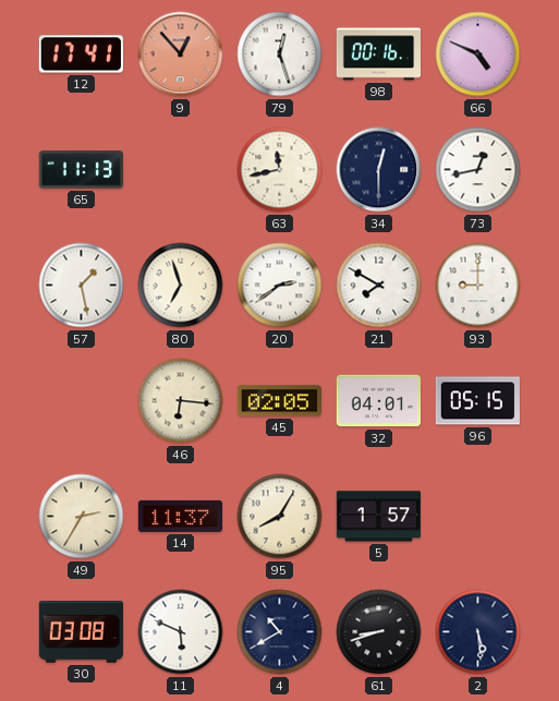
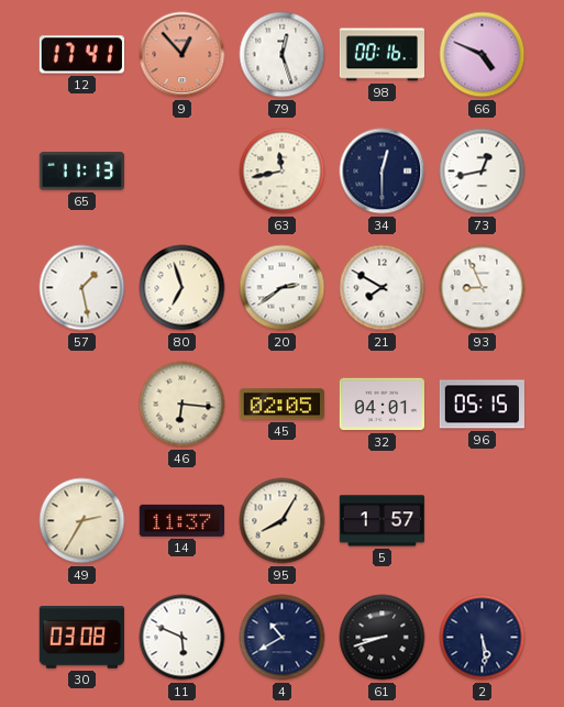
93: 9:00 -> 8:56
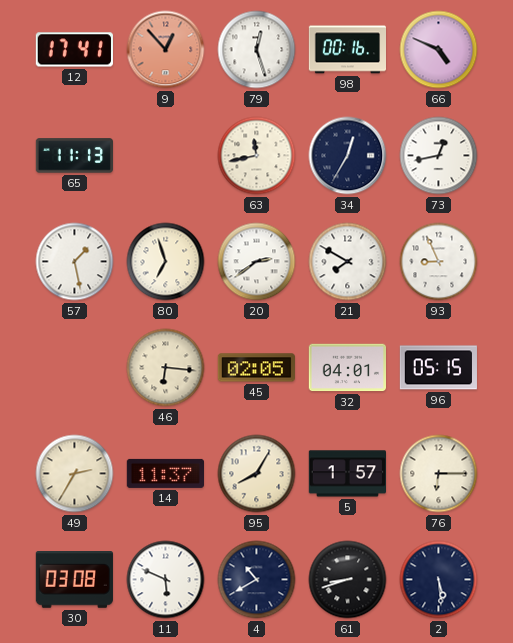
34: 12:30 -> 12:35
76: none -> 6:15
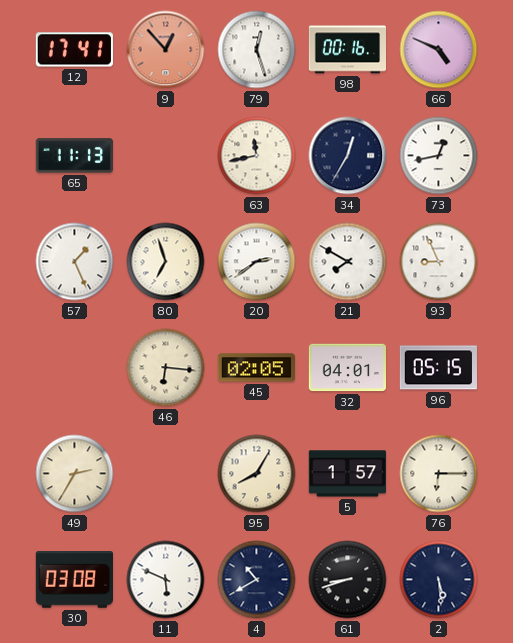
57: 1:28 -> 1:26
14: 11:37 -> none
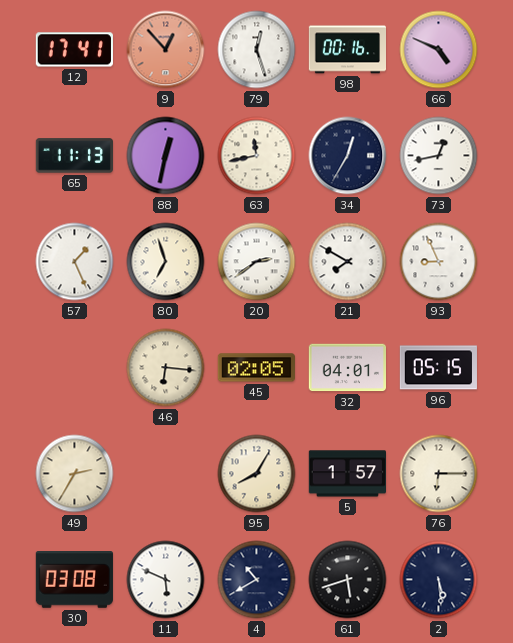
88: none -> 12:32
61: 8:42 -> 5:42
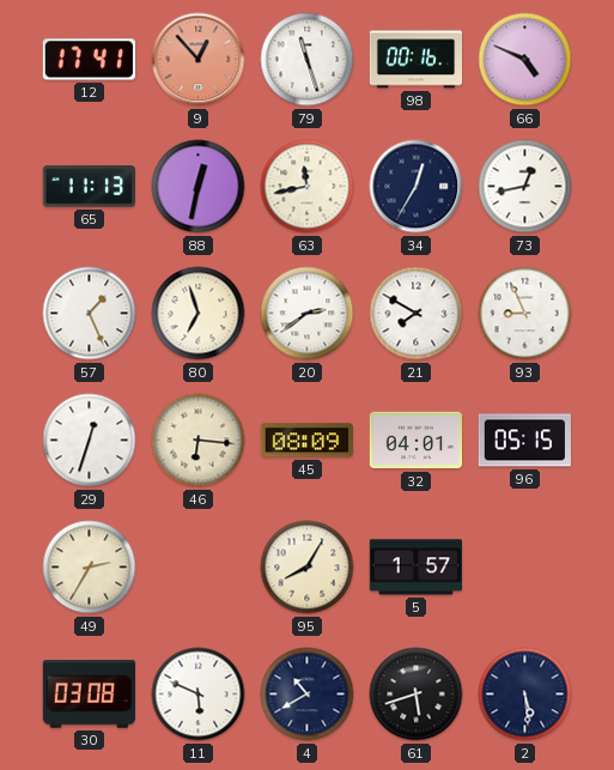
79: 12:27 -> 11:27
29: none -> 12:33
45: 02:05 -> 08:09
76: 6:15 -> none
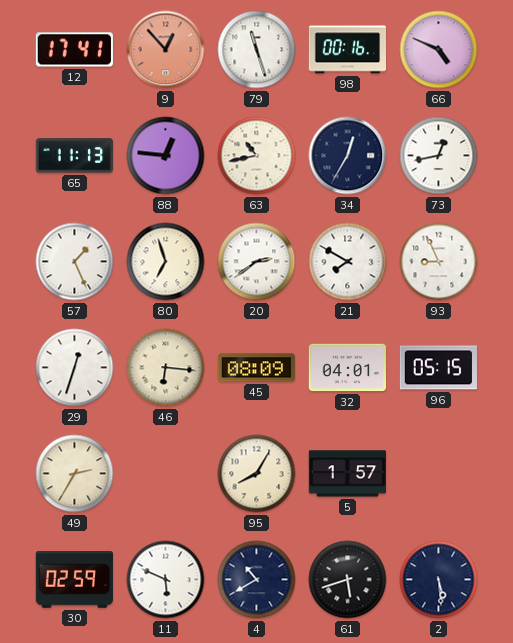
88: 12:32 -> 12:46
63: 11:43 -> 10:43
30: 03:08 -> 02:59
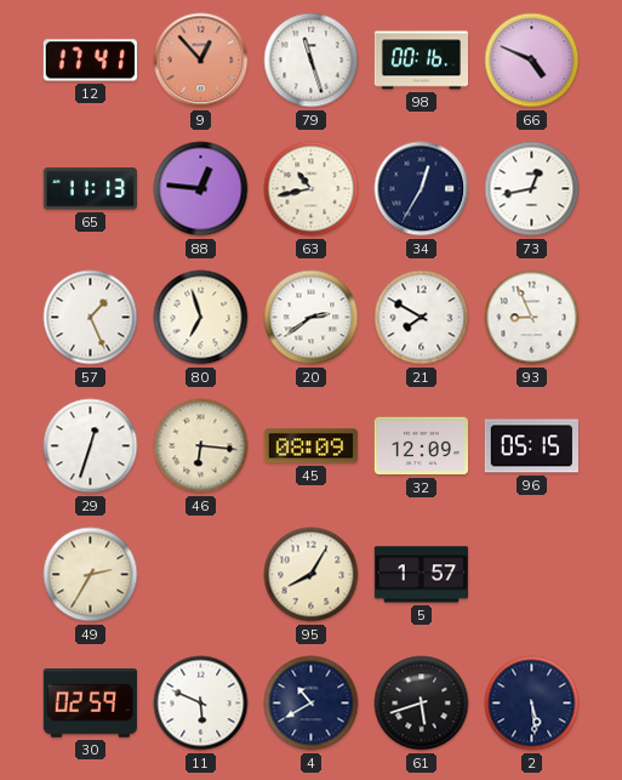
32: 04:01 -> 12:09
